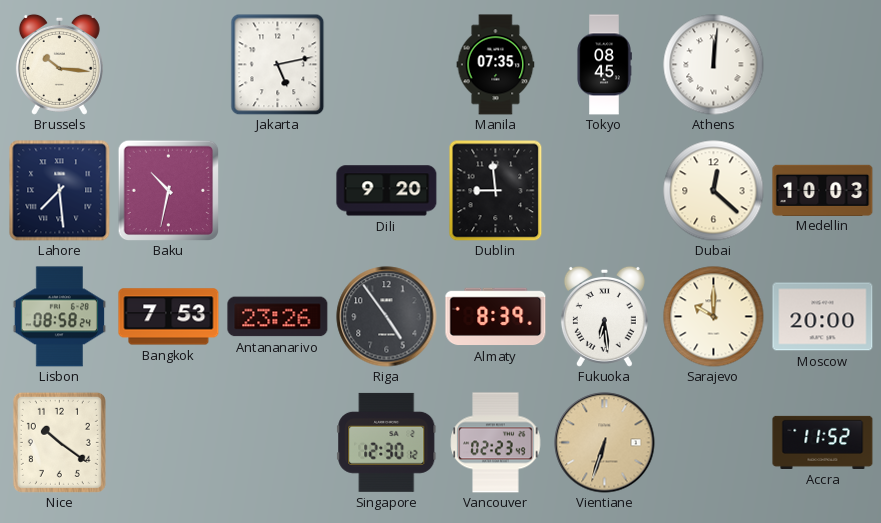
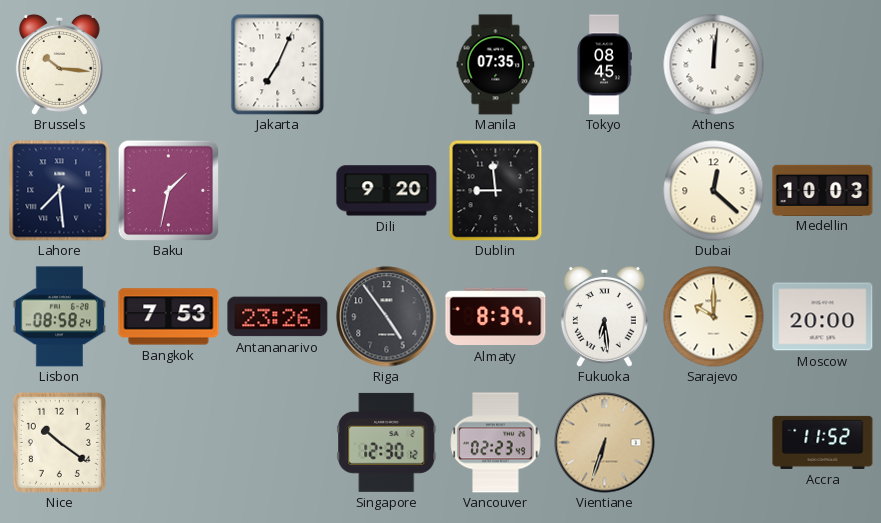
Jakarta: 5:13 -> 7:04
Baku: 10:32 -> 1:32
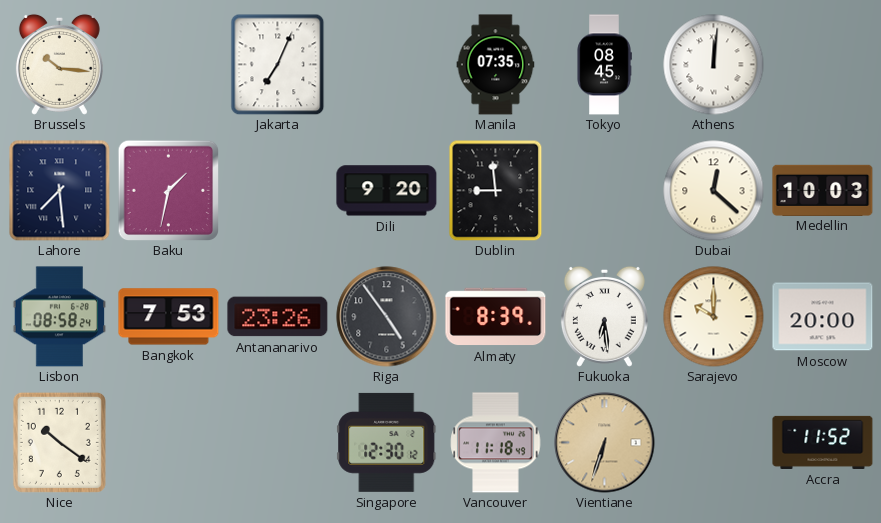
Vancouver: 02:23 -> 11:18
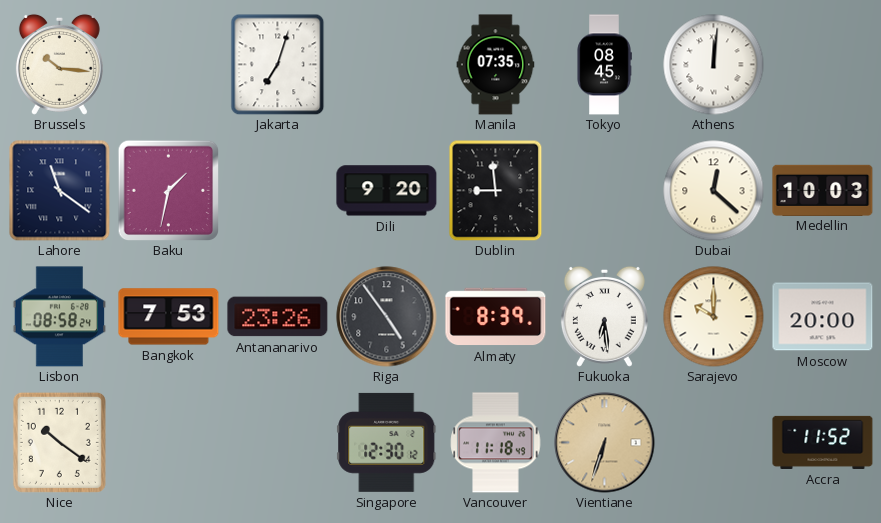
Jakarta: 7:04 -> 7:03
Lahore: 7:29 -> 11:21
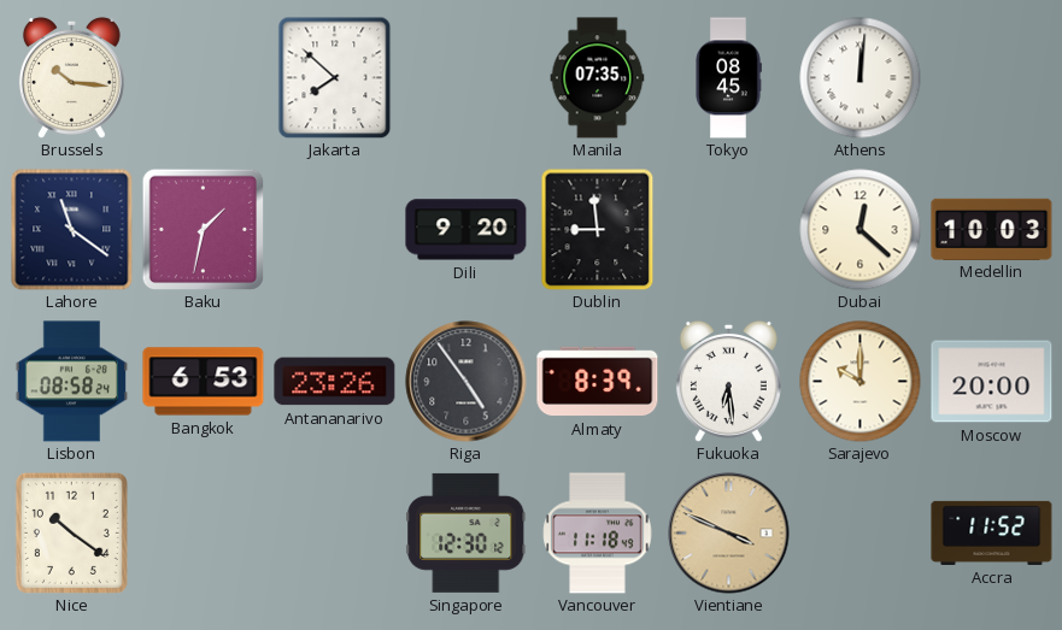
Jakarta: 7:03 -> 7:52
Bangkok: 7:53 -> 6:53
Vientiane: 6:33 -> 3:49
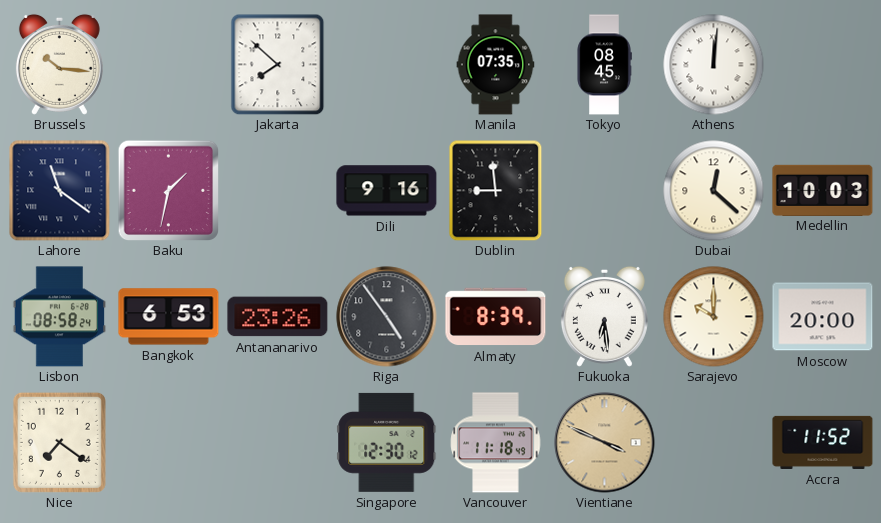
Dili: 9:20 -> 9:16
Nice: 10:21 -> 7:21
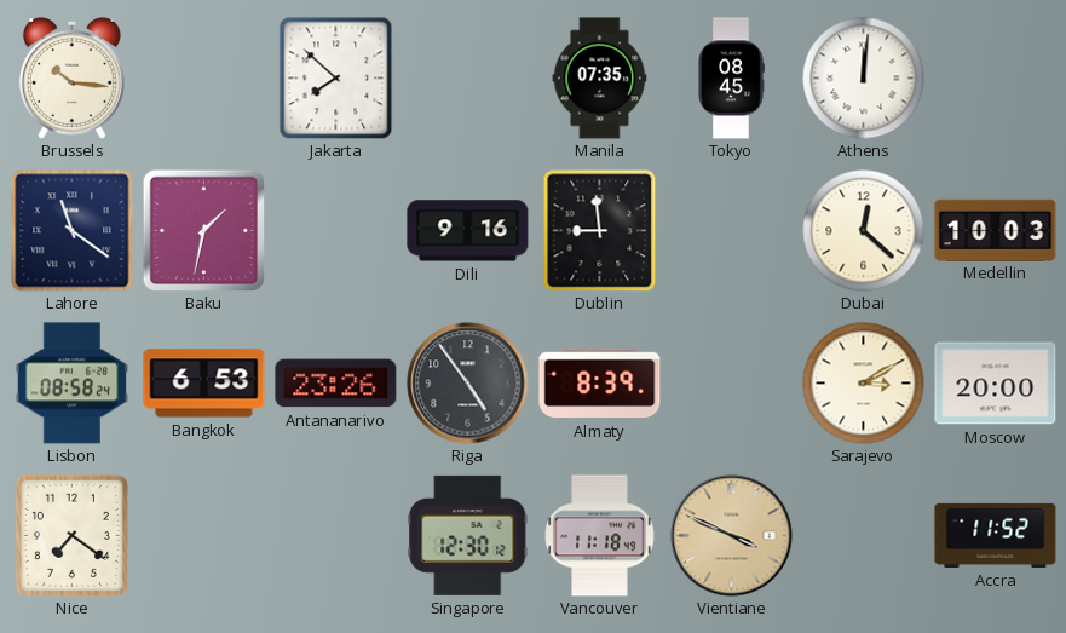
Fukuoka: 6:29 -> none
Sarajevo: 10:00 -> 3:10
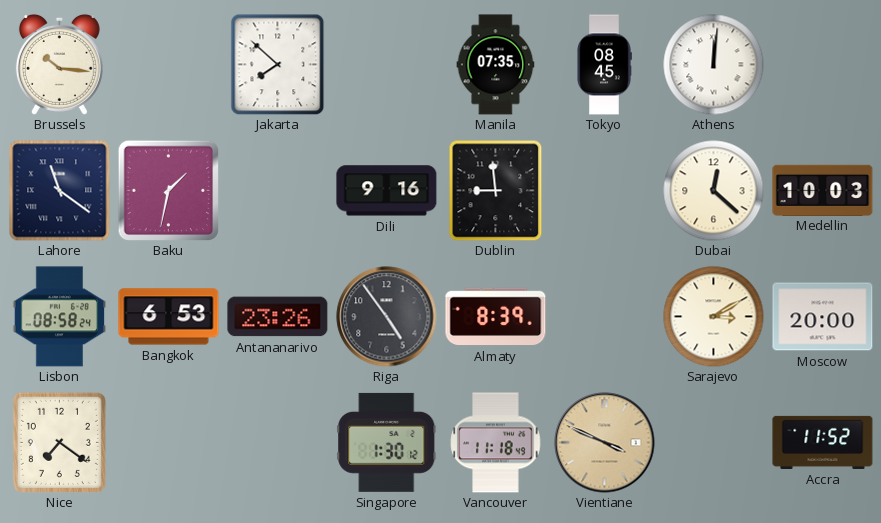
Singapore: 12:30 -> 1:30
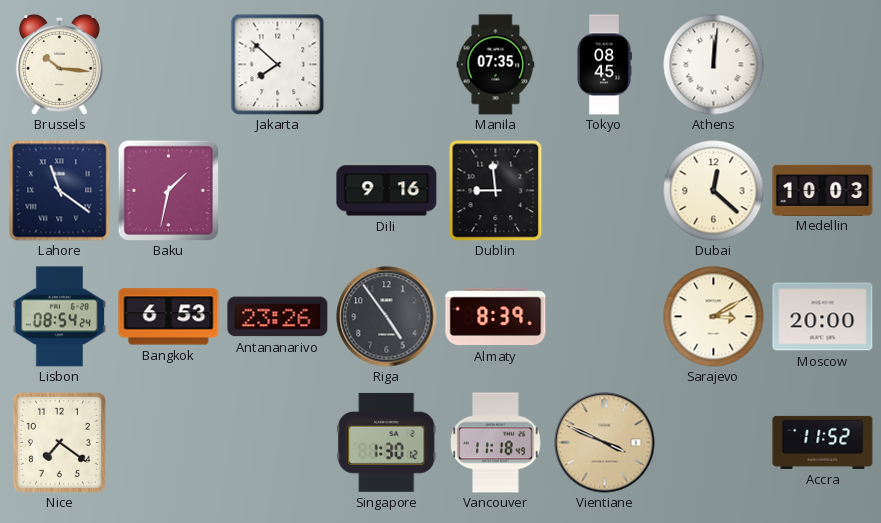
Lisbon: 08:58 -> 08:54
